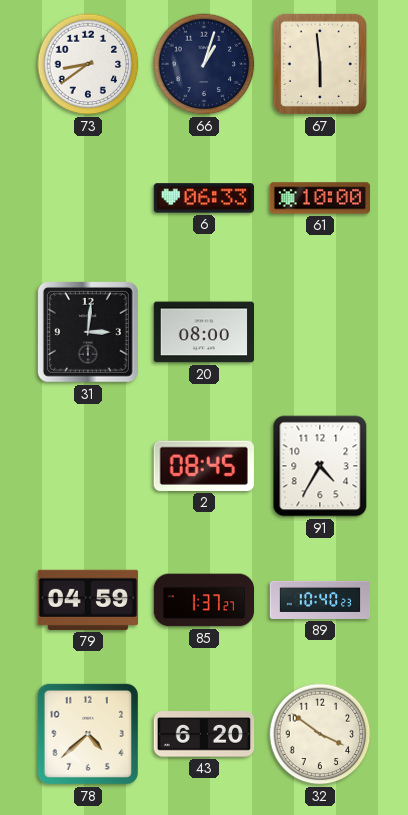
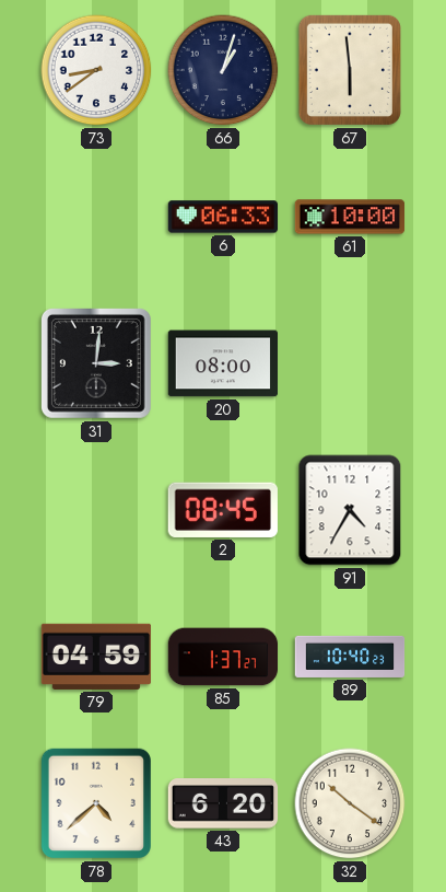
32: 3:51 -> 10:21
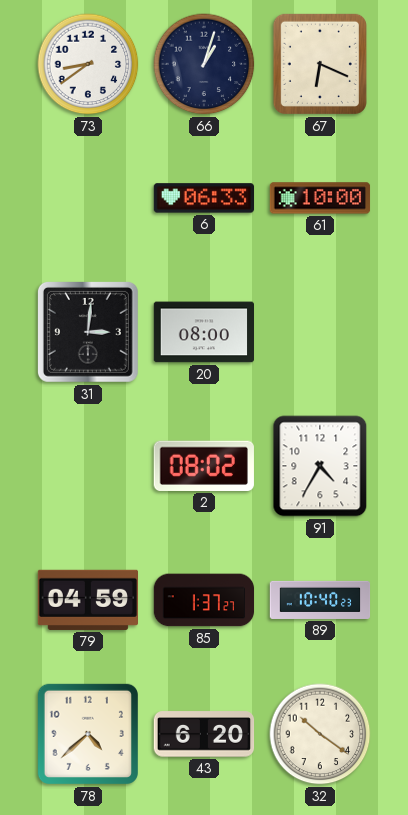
67: 5:59 -> 6:19
2: 08:45 -> 08:02
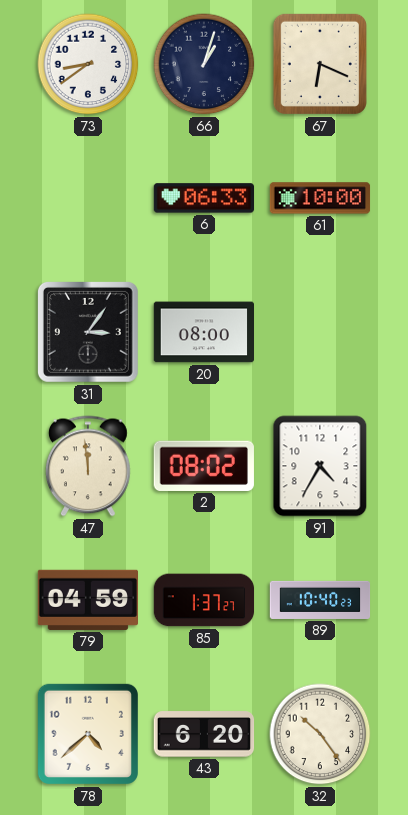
31: 3:01 -> 3:06
47: none -> 11:59
32: 10:21 -> 10:24
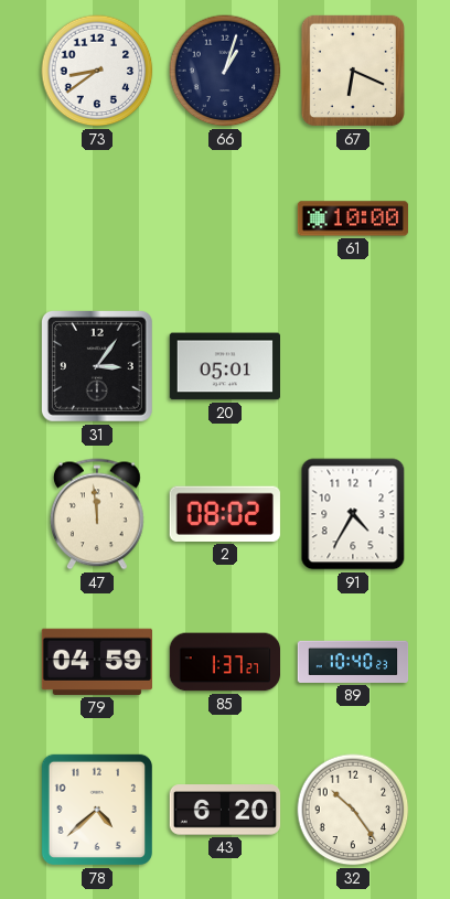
6: 06:33 -> none
20: 08:00 -> 05:01
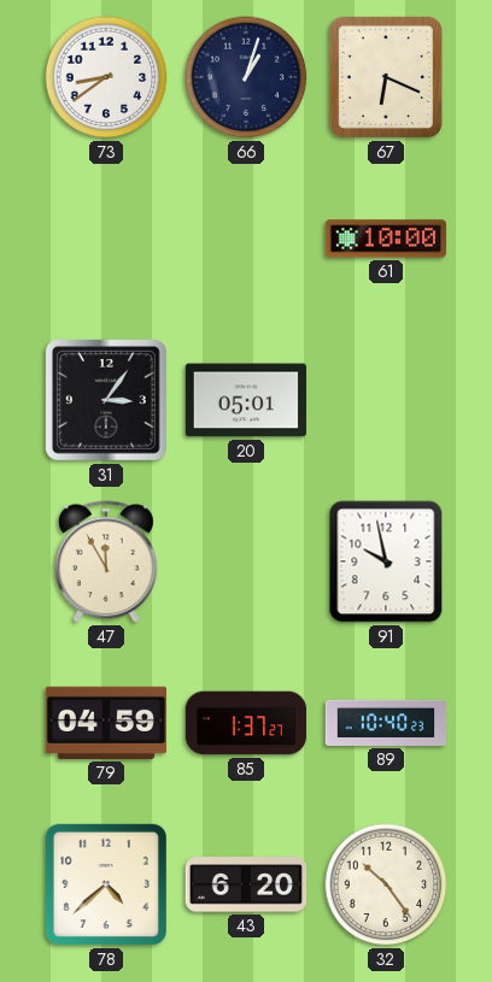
47: 11:59 -> 11:55
2: 08:02 -> none
91: 4:35 -> 9:58
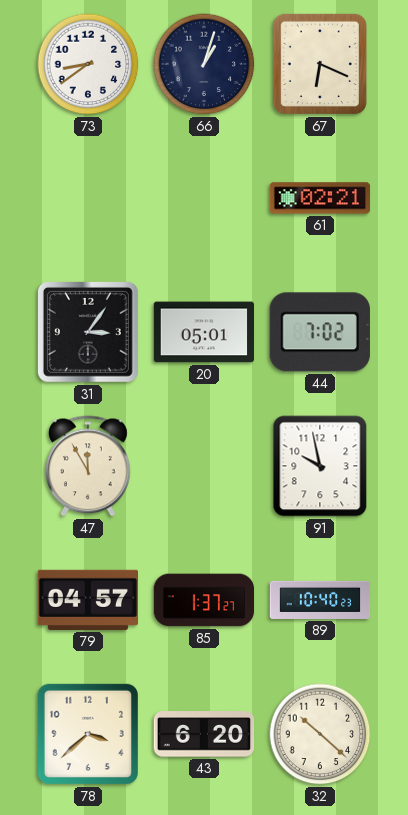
61: 10:00 -> 02:21
44: none -> 7:02
79: 04:59 -> 04:57
78: 4:38 -> 3:38
32: 10:24 -> 10:22
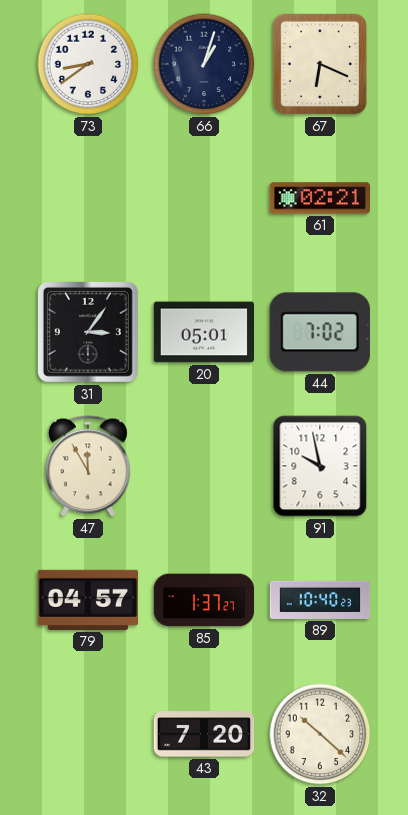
78: 3:38 -> none
43: 6:20 -> 7:20
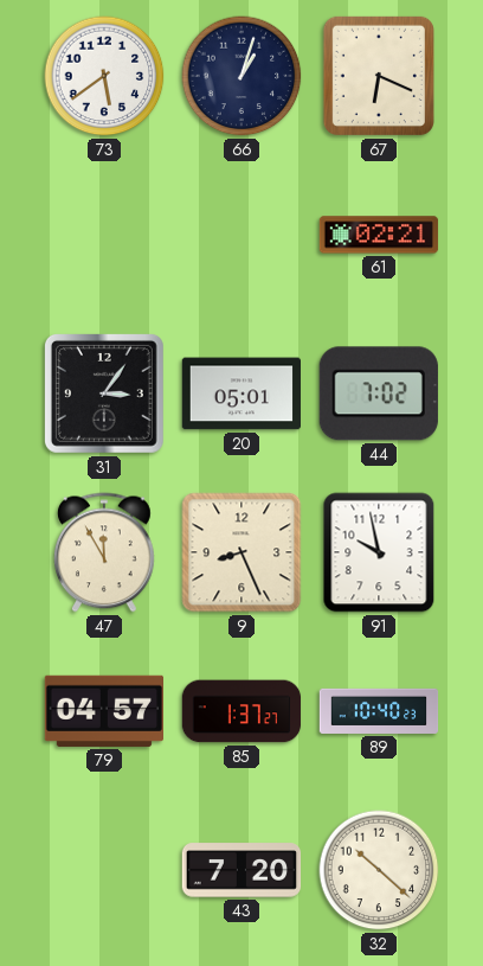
73: 8:39 -> 5:39
9: none -> 8:26
